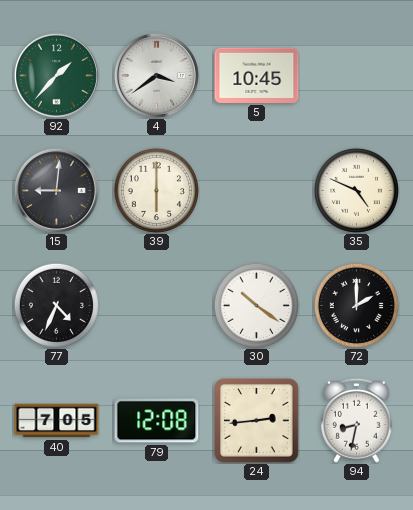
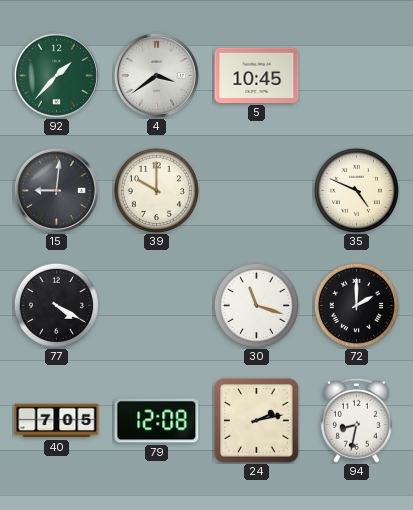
39: 6:00 -> 10:00
77: 4:34 -> 4:20
30: 10:21 -> 11:18
24: 2:44 -> 2:13
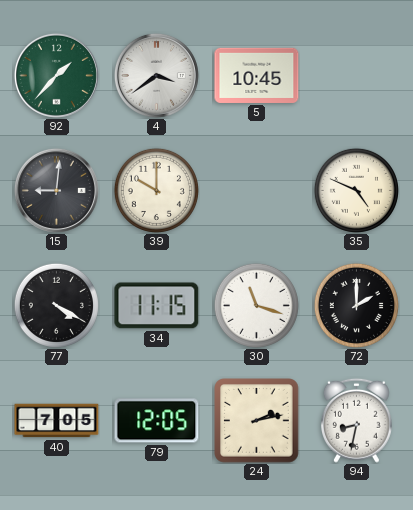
34: none -> 11:15
79: 12:08 -> 12:05
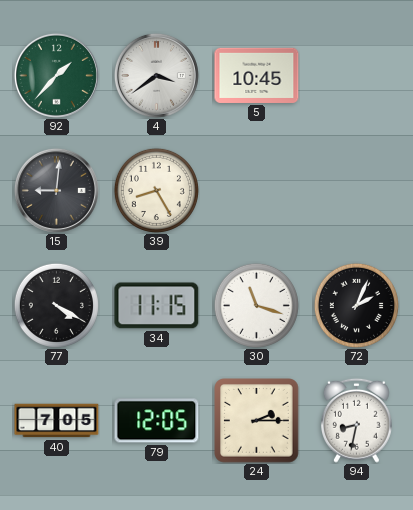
39: 10:00 -> 8:25
35: 4:49 -> none
72: 2:00 -> 2:04
24: 2:13 -> 2:15
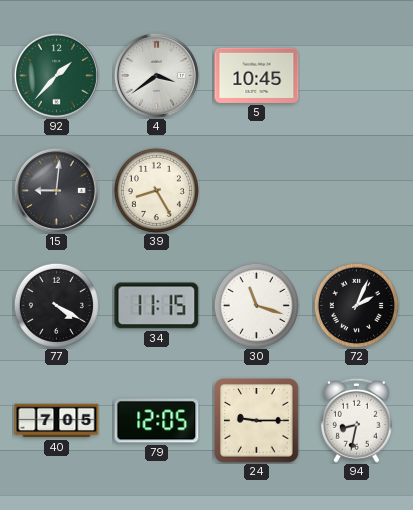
24: 2:15 -> 9:15
